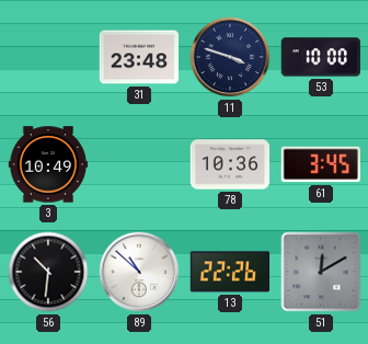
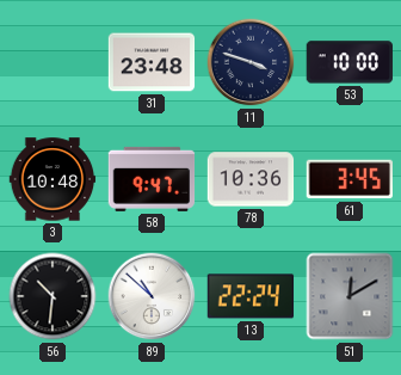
3: 10:49 -> 10:48
58: none -> 9:47
13: 22:26 -> 22:24
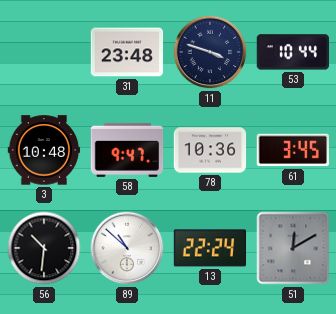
53: 10:00 -> 10:44
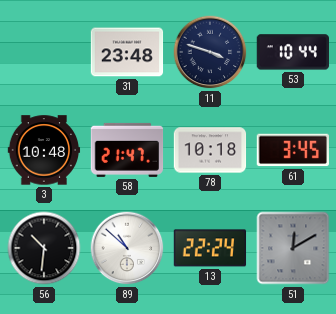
58: 9:47 -> 21:47
78: 10:36 -> 10:18
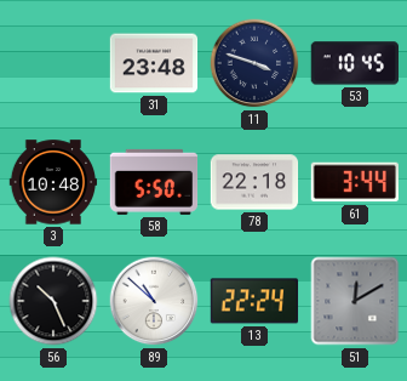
53: 10:44 -> 10:45
58: 21:47 -> 5:50
78: 10:18 -> 22:18
61: 3:45 -> 3:44
56: 10:31 -> 10:26
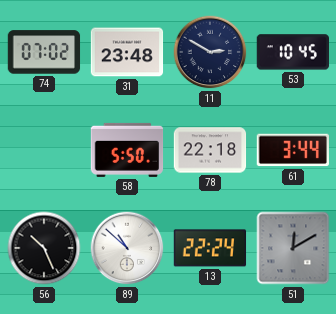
74: none -> 07:02
11: 3:48 -> 2:50
3: 10:48 -> none
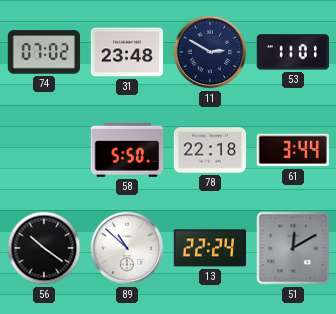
53: 10:45 -> 11:01
56: 10:26 -> 10:21
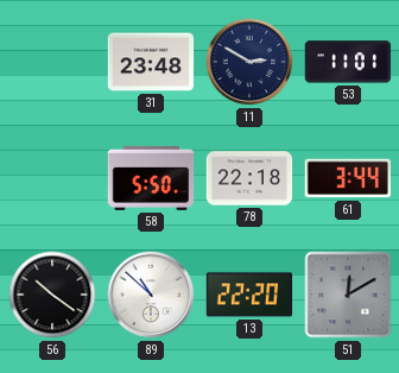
74: 07:02 -> none
13: 22:24 -> 22:20
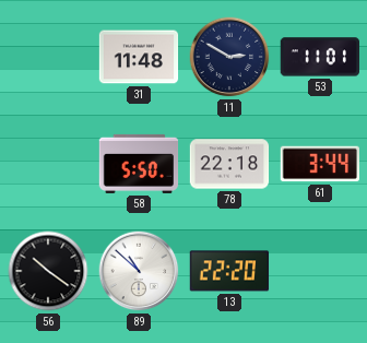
31: 23:48 -> 11:48
51: 12:10 -> none
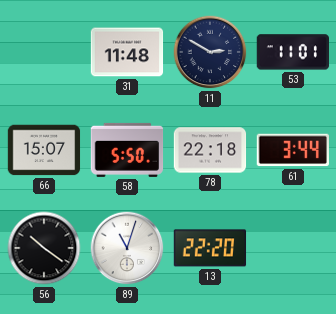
66: none -> 15:07
89: 10:52 -> 11:03
